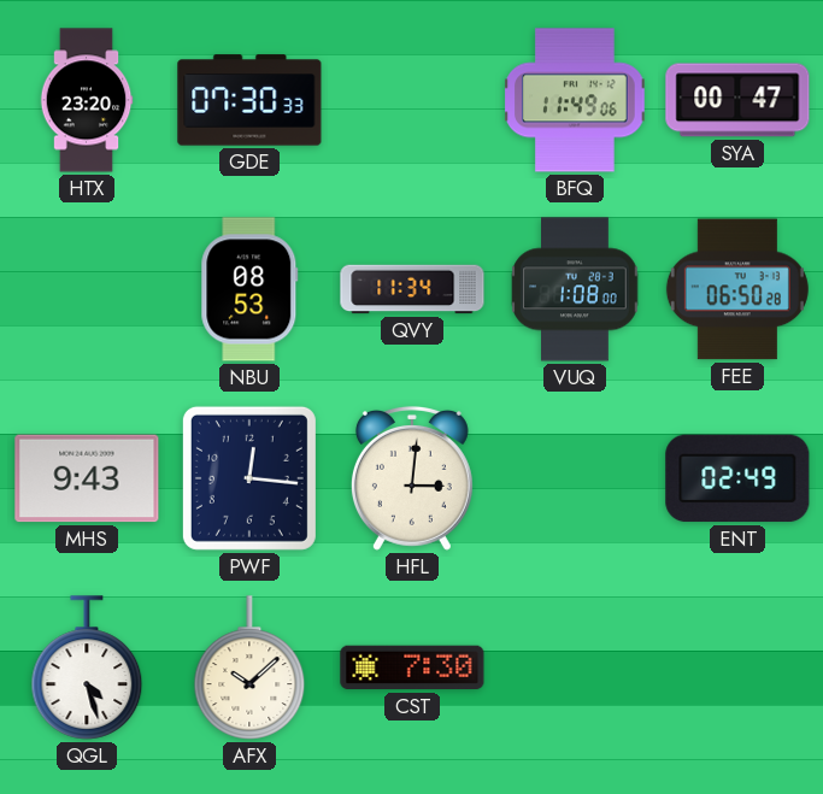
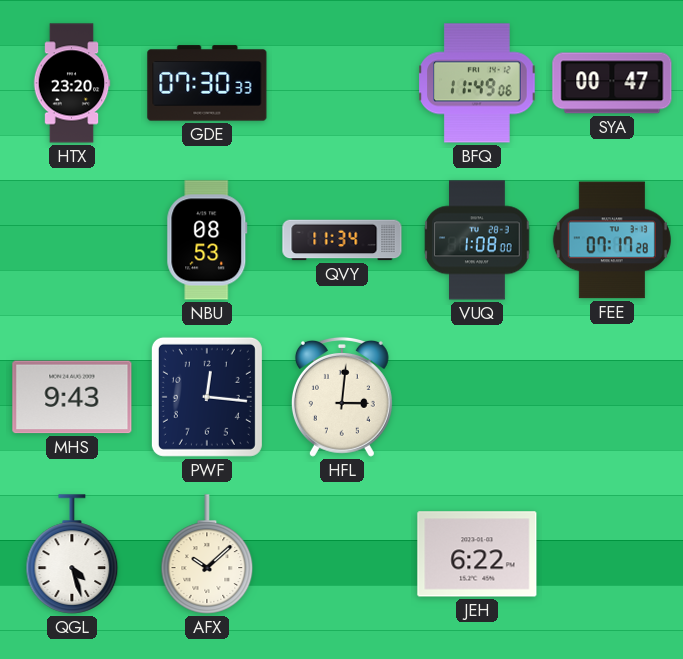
FEE: 06:50 -> 07:17
ENT: 02:49 -> none
CST: 7:30 -> none
JEH: none -> 6:22
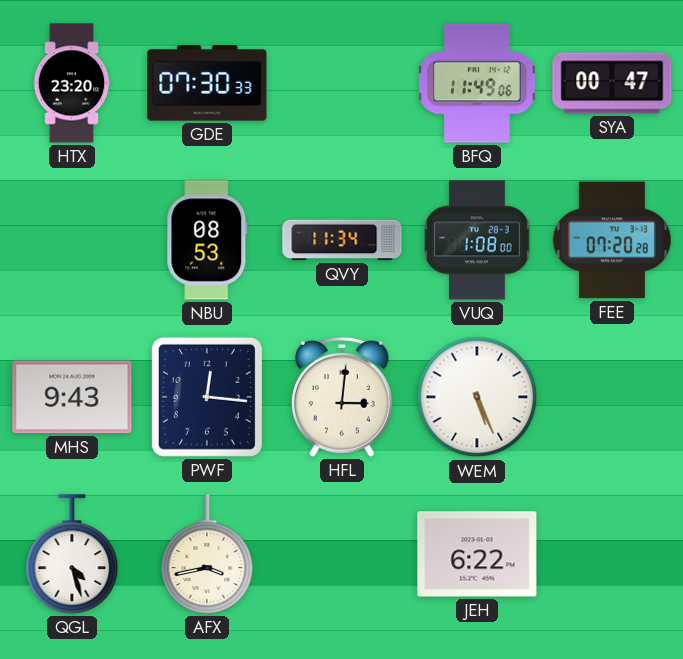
FEE: 07:17 -> 07:20
WEM: none -> 5:26
AFX: 10:08 -> 3:43
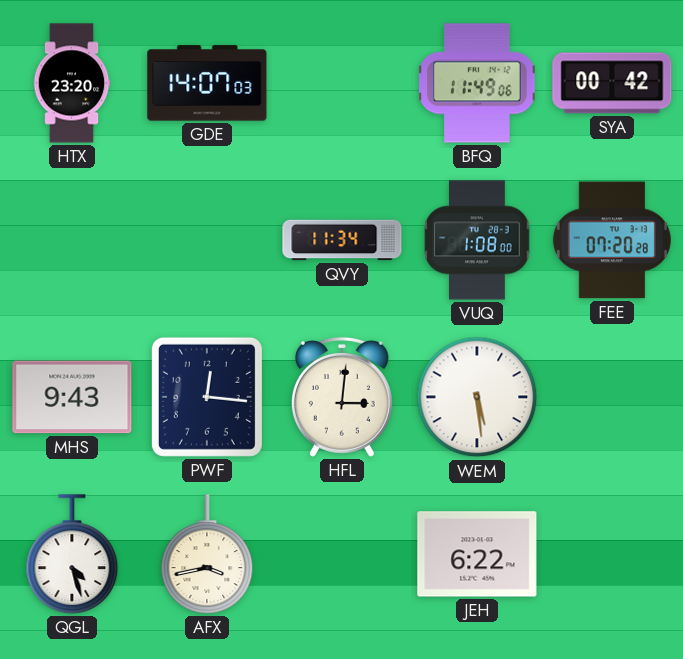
GDE: 07:30 -> 14:07
SYA: 00:47 -> 00:42
NBU: 08:53 -> none
WEM: 5:26 -> 5:29
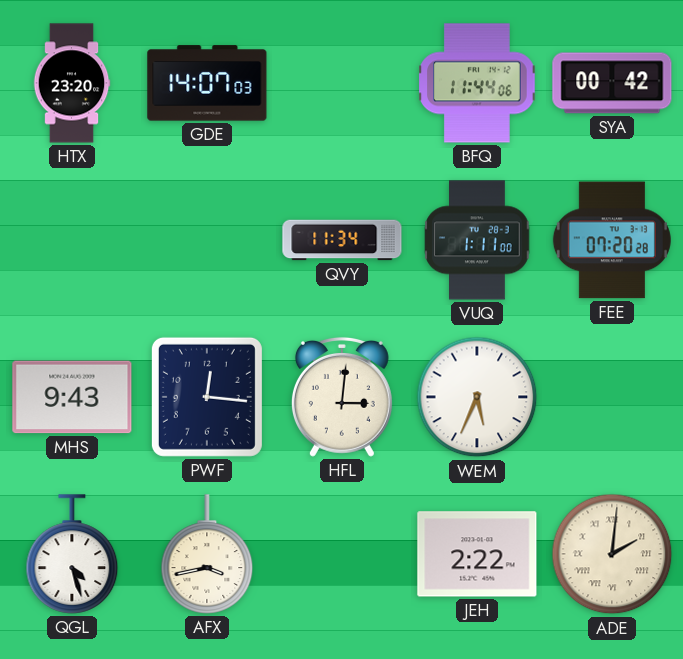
BFQ: 11:49 -> 11:44
VUQ: 1:08 -> 1:11
WEM: 5:29 -> 5:34
JEH: 6:22 -> 2:22
ADE: none -> 2:01
